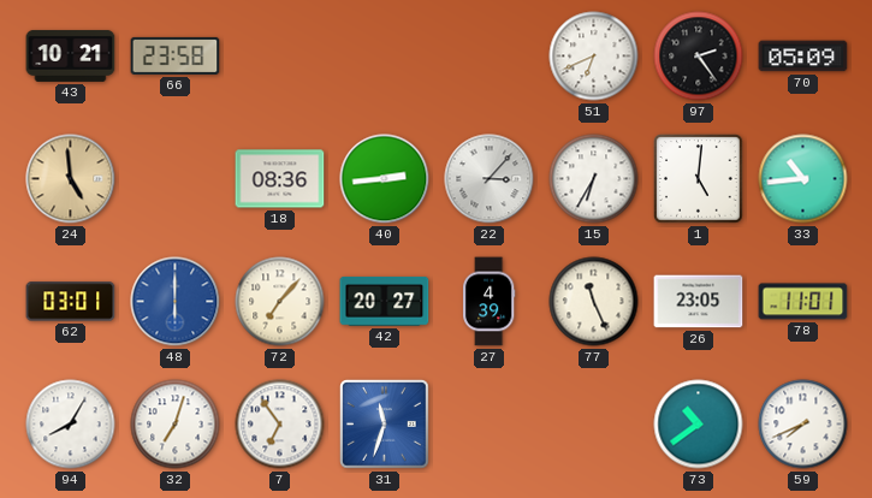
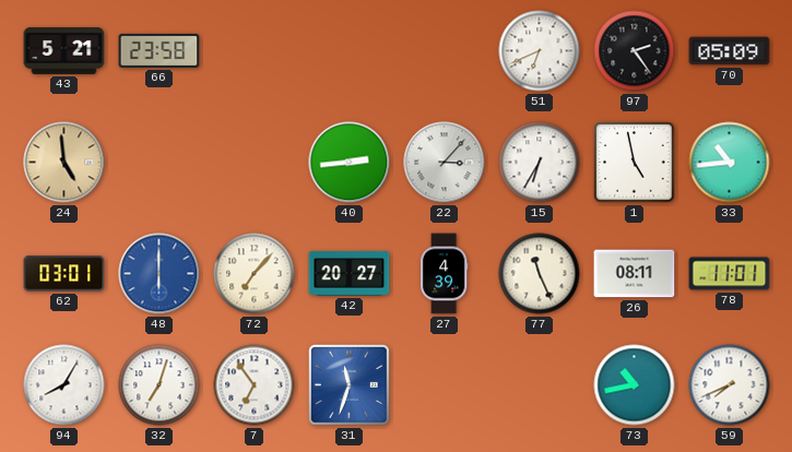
43: 10:21 -> 5:21
18: 08:36 -> none
1: 5:01 -> 4:58
26: 23:05 -> 08:11
73: 10:39 -> 10:43
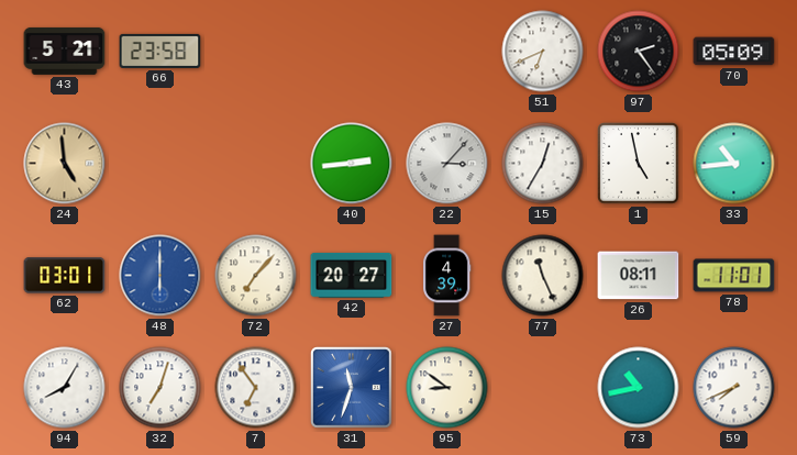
15: 6:35 -> 12:35
95: none -> 8:51
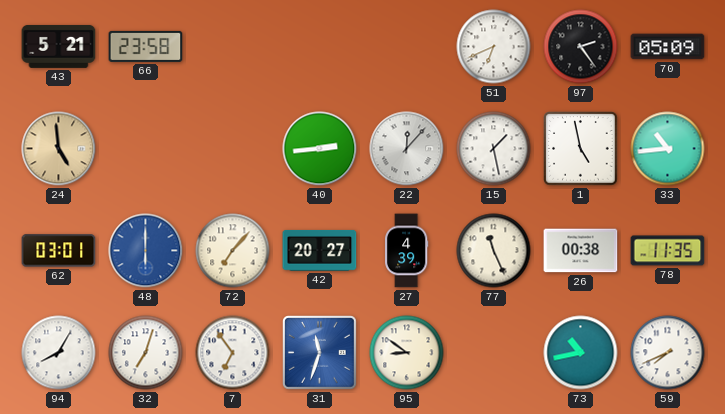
22: 3:07 -> 12:07
15: 12:35 -> 1:28
26: 08:11 -> 00:38
78: 11:01 -> 11:35
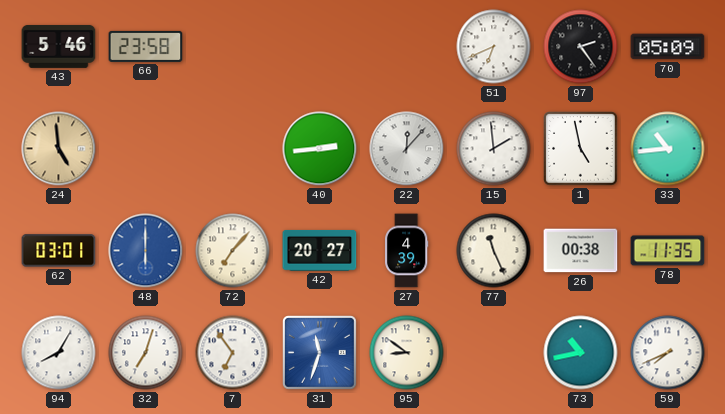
43: 5:21 -> 5:46
15: 1:28 -> 1:59
